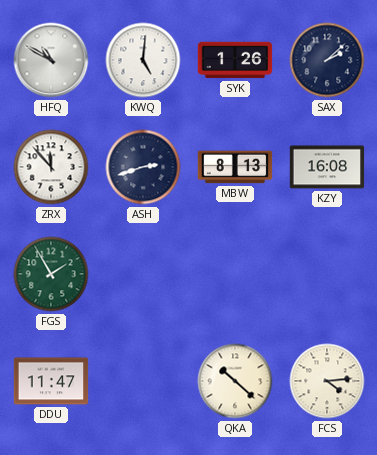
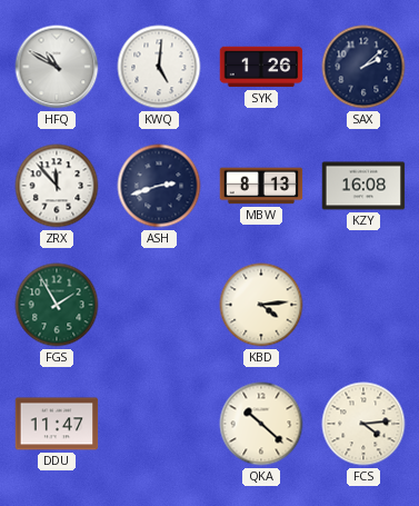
KBD: none -> 4:14
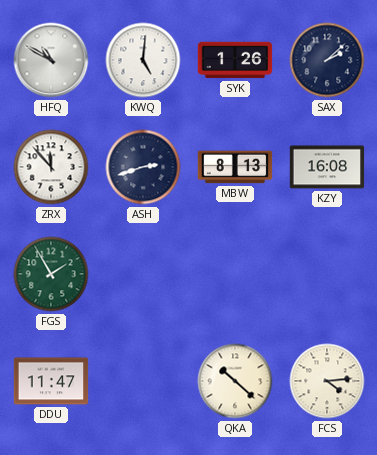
KBD: 4:14 -> none
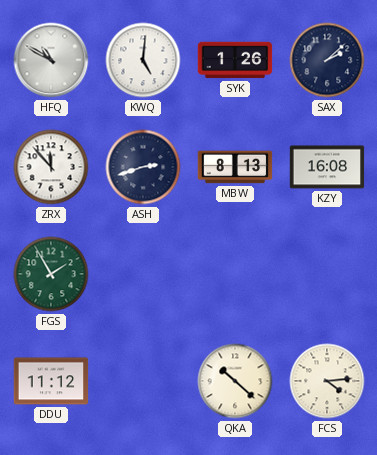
DDU: 11:47 -> 11:12
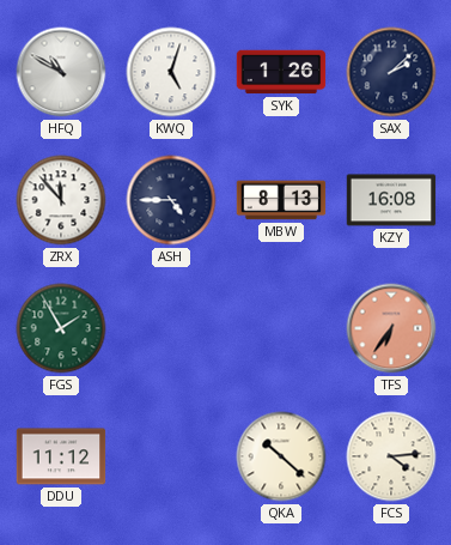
KWQ: 5:01 -> 5:03
ASH: 2:42 -> 4:45
TFS: none -> 6:36
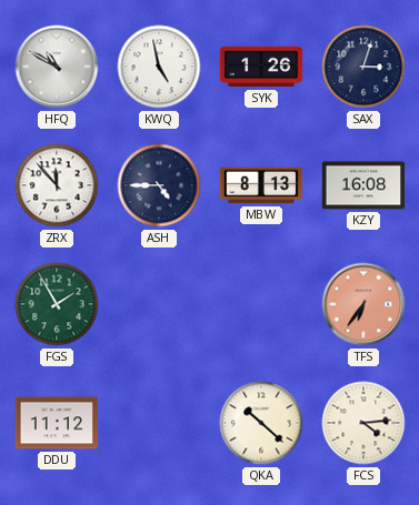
KWQ: 5:03 -> 4:58
SAX: 2:08 -> 3:03
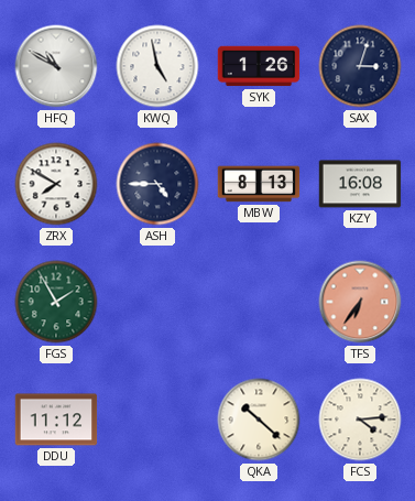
ZRX: 11:53 -> 7:50
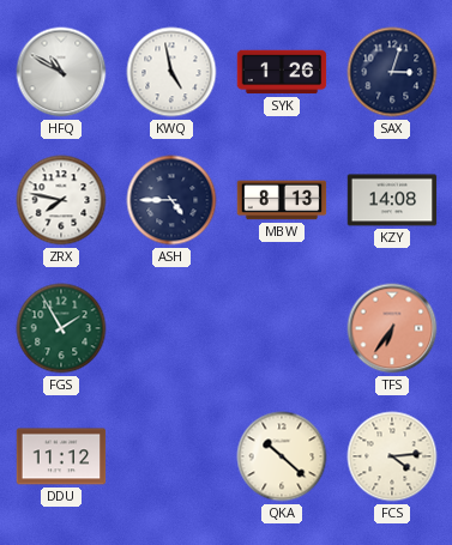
ZRX: 7:50 -> 7:47
KZY: 16:08 -> 14:08
